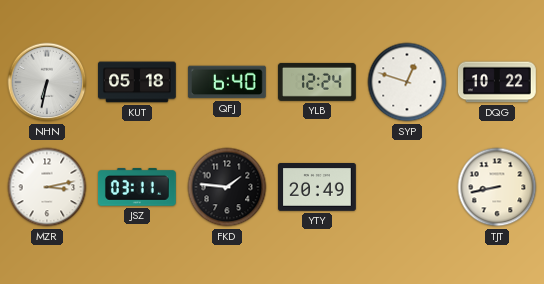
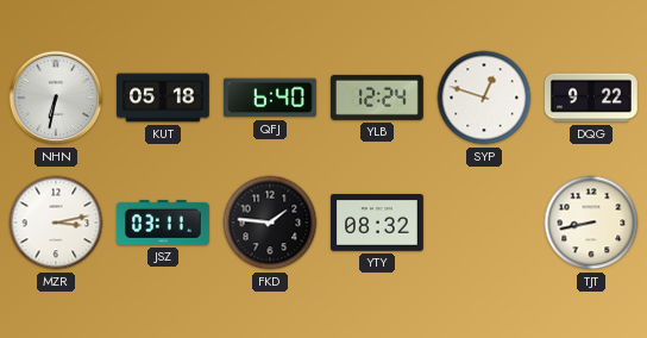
DQG: 10:22 -> 9:22
YTY: 20:49 -> 08:32
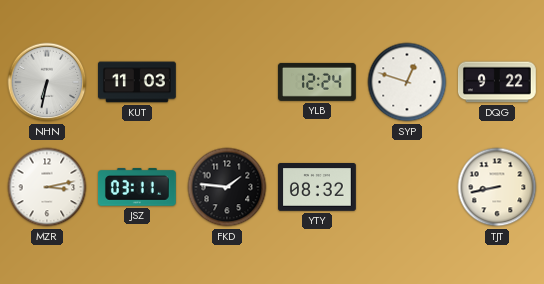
KUT: 05:18 -> 11:03
QFJ: 6:40 -> none
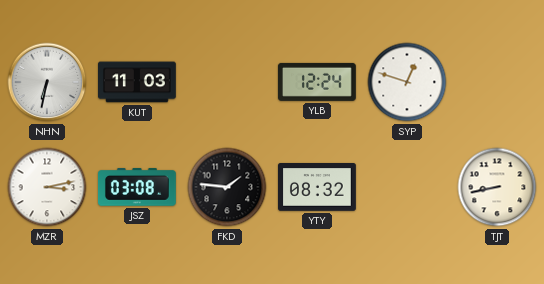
DQG: 9:22 -> none
JSZ: 03:11 -> 03:08
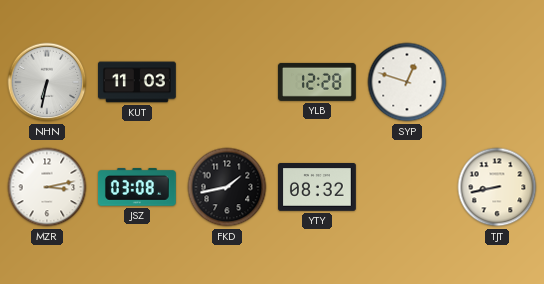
YLB: 12:24 -> 12:28
FKD: 1:46 -> 1:43
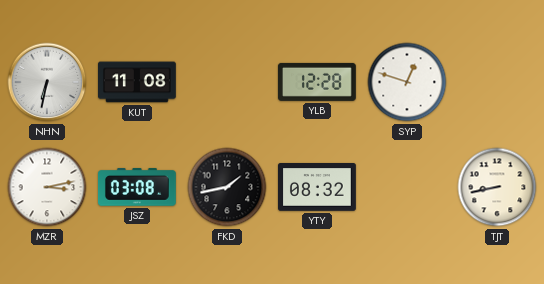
KUT: 11:03 -> 11:08
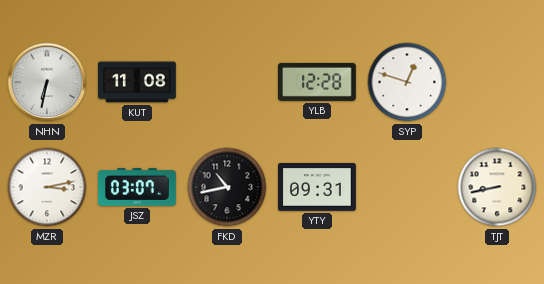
JSZ: 03:08 -> 03:07
FKD: 1:43 -> 10:43
YTY: 08:32 -> 09:31
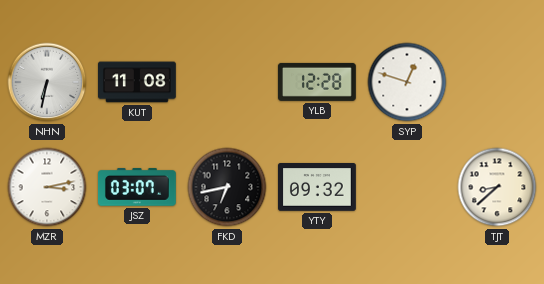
FKD: 10:43 -> 6:43
YTY: 09:31 -> 09:32
TJT: 8:43 -> 8:38
